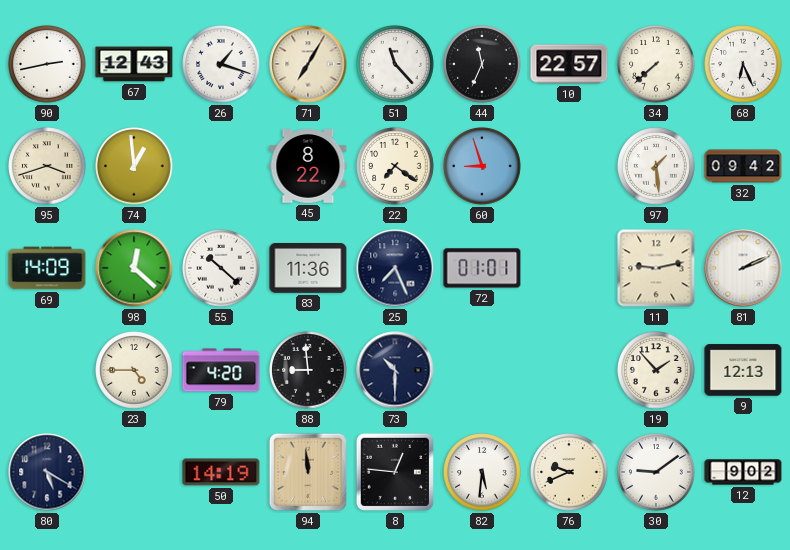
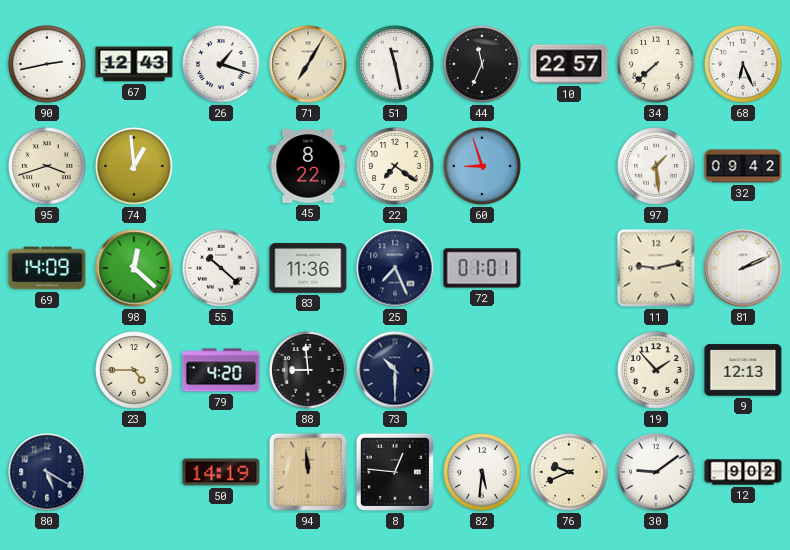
51: 11:23 -> 11:28
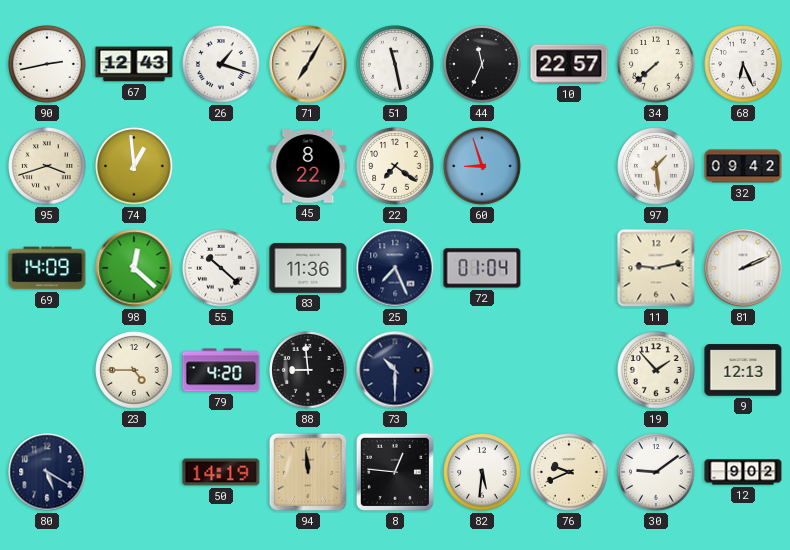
72: 01:01 -> 01:04
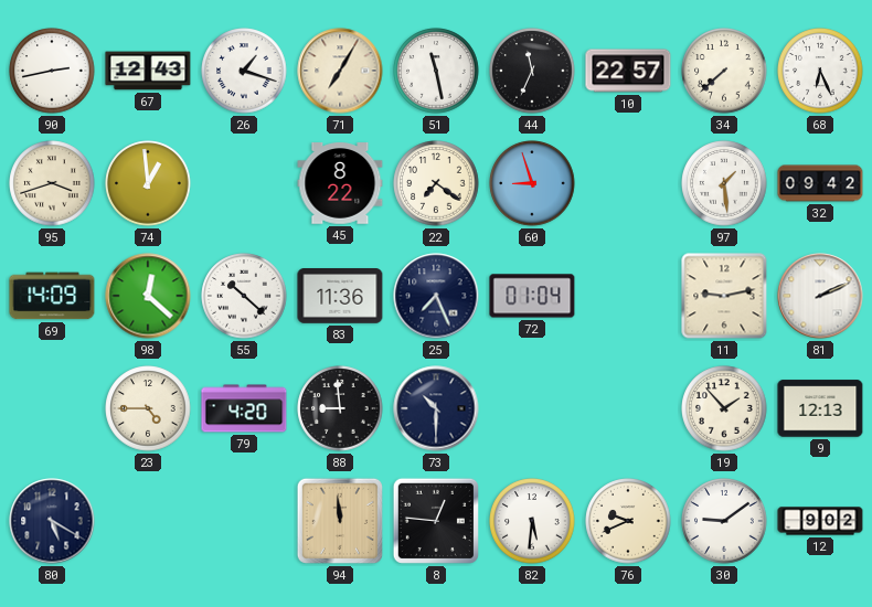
50: 14:19 -> none
